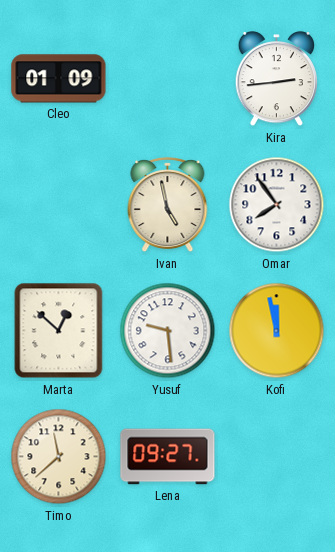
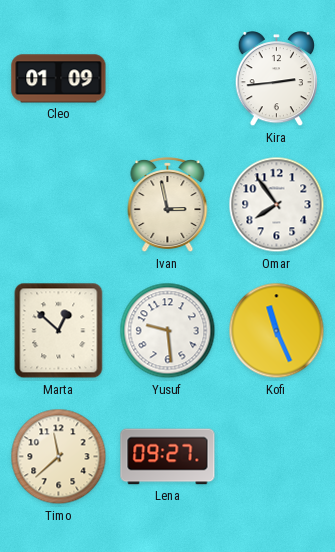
Ivan: 4:58 -> 2:58
Kofi: 11:58 -> 11:26
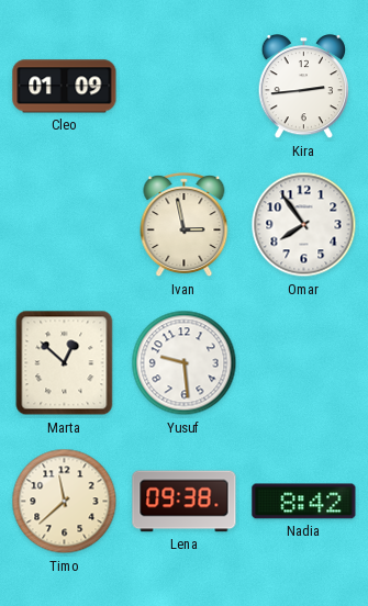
Kofi: 11:26 -> none
Lena: 09:27 -> 09:38
Nadia: none -> 8:42
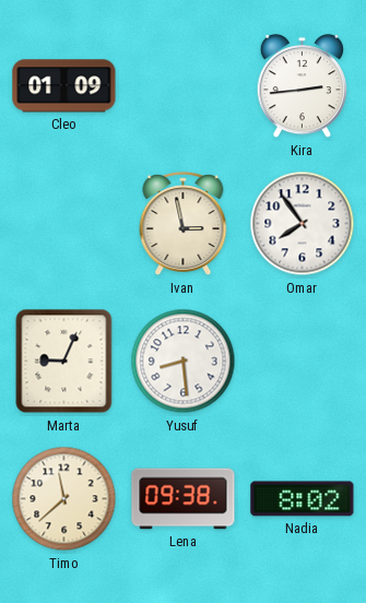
Marta: 12:52 -> 9:04
Yusuf: 9:29 -> 8:29
Nadia: 8:42 -> 8:02
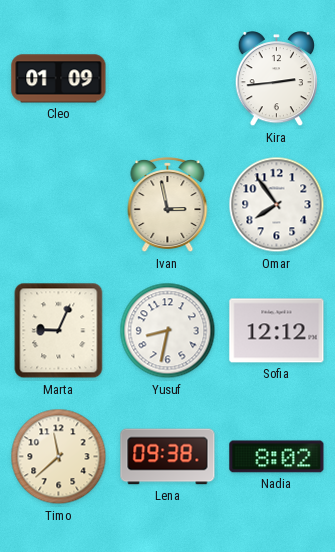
Yusuf: 8:29 -> 8:32
Sofia: none -> 12:12
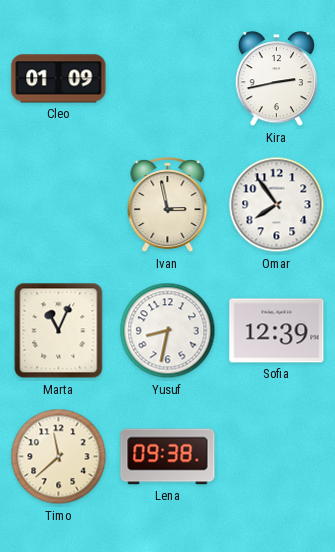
Kira: 2:44 -> 2:43
Marta: 9:04 -> 11:04
Sofia: 12:12 -> 12:39
Nadia: 8:02 -> none
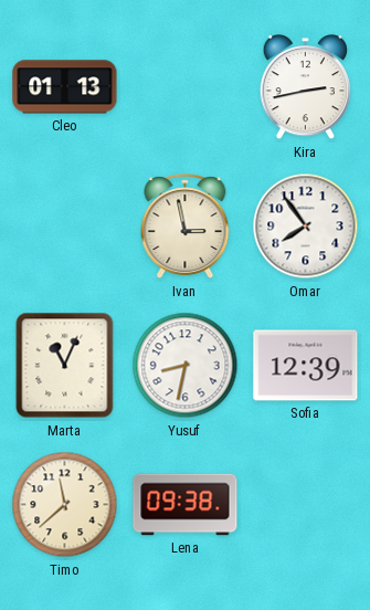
Cleo: 01:09 -> 01:13
